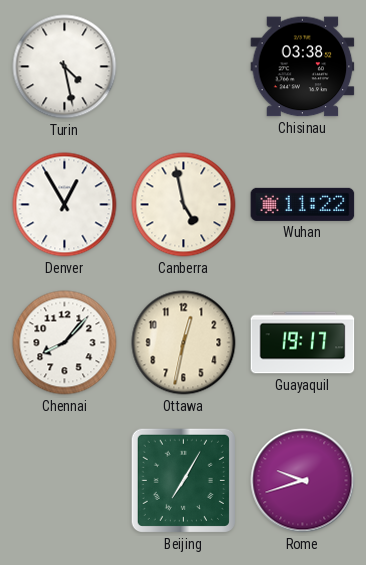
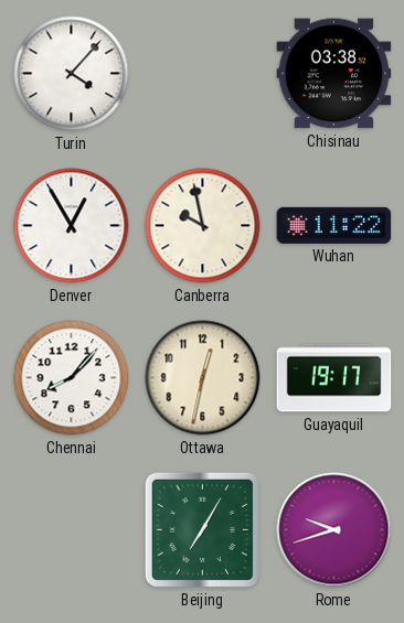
Turin: 4:28 -> 4:07
Canberra: 4:58 -> 9:58
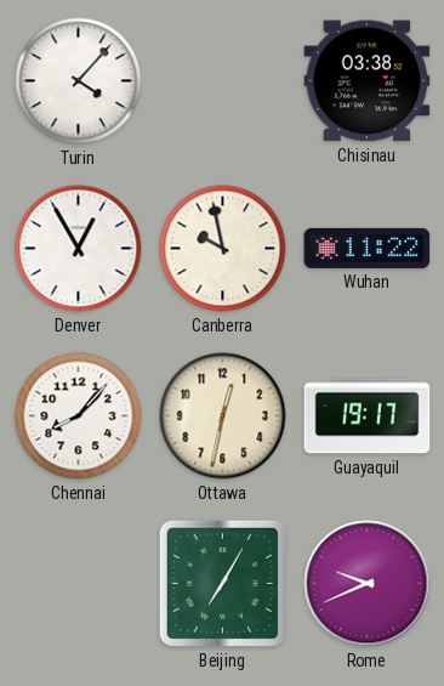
Rome: 9:42 -> 9:41
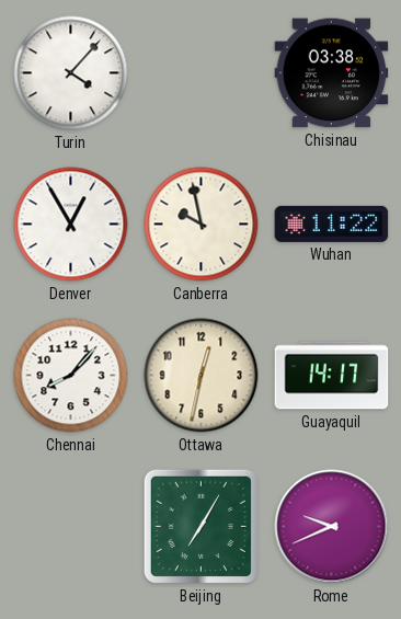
Guayaquil: 19:17 -> 14:17
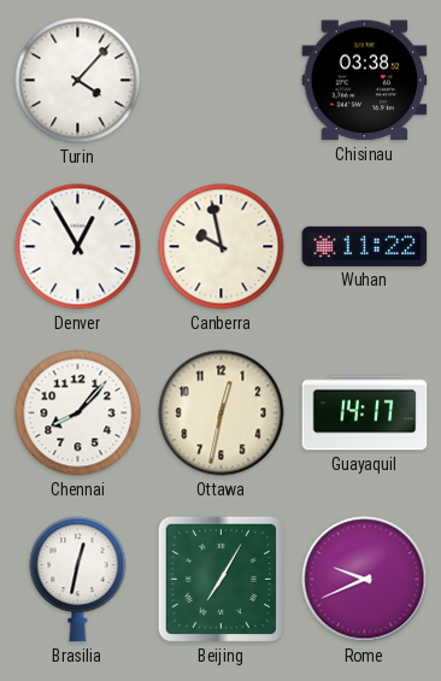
Brasilia: none -> 12:32
